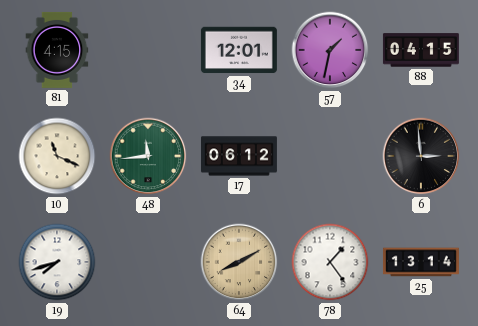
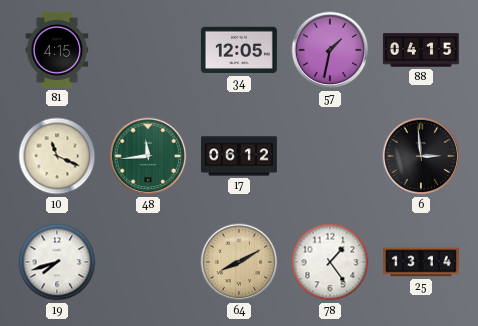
34: 12:01 -> 12:05
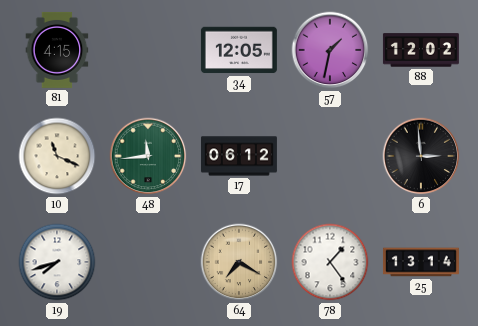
88: 04:15 -> 12:02
64: 8:10 -> 7:20
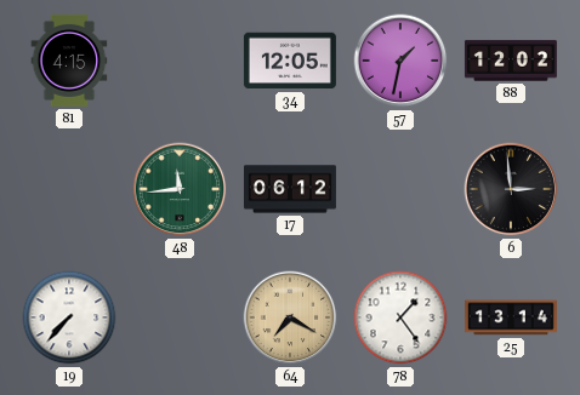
10: 11:19 -> none
19: 7:42 -> 7:37
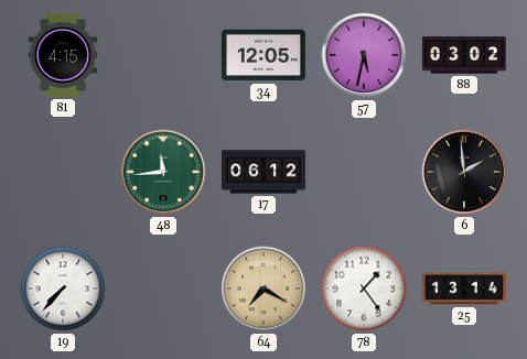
57: 1:32 -> 5:32
88: 12:02 -> 03:02
6: 2:59 -> 1:59
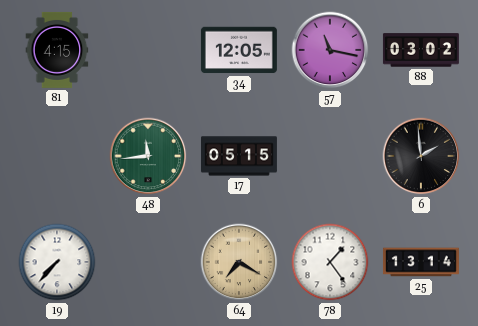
57: 5:32 -> 11:17
17: 06:12 -> 05:15
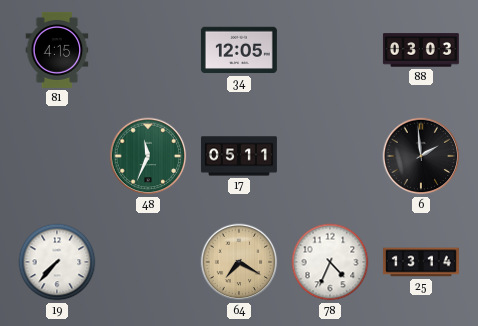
57: 11:17 -> none
88: 03:02 -> 03:03
48: 11:44 -> 11:34
17: 05:15 -> 05:11
78: 1:24 -> 4:34
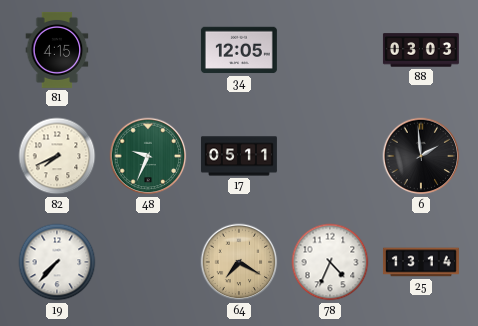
82: none -> 7:41
48: 11:34 -> 9:34
